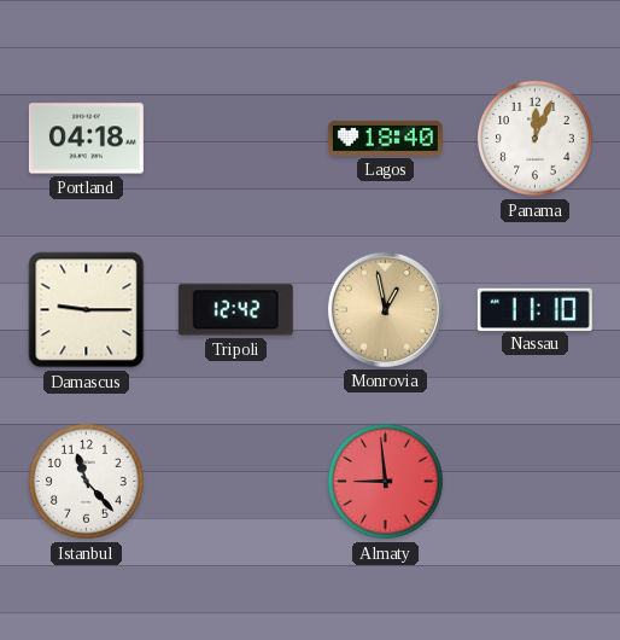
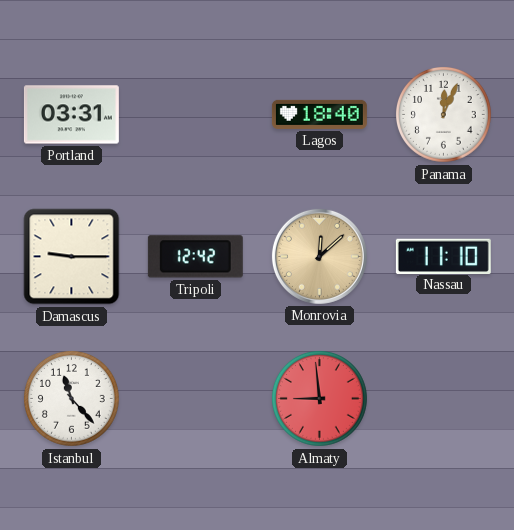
Portland: 04:18 -> 03:31
Monrovia: 12:58 -> 12:08
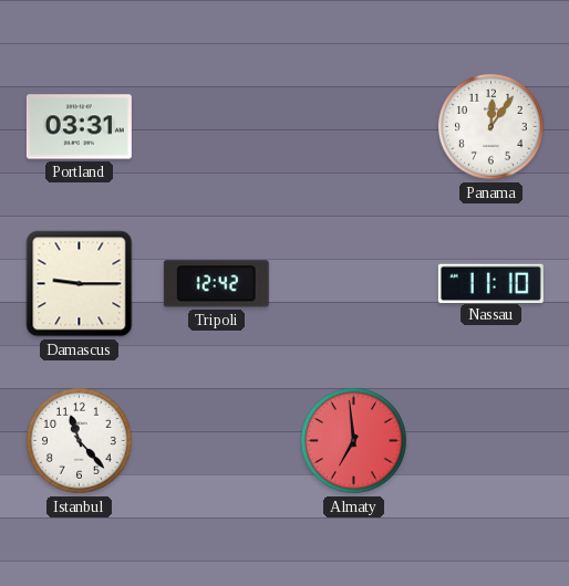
Lagos: 18:40 -> none
Panama: 12:04 -> 12:06
Monrovia: 12:08 -> none
Almaty: 8:59 -> 6:59
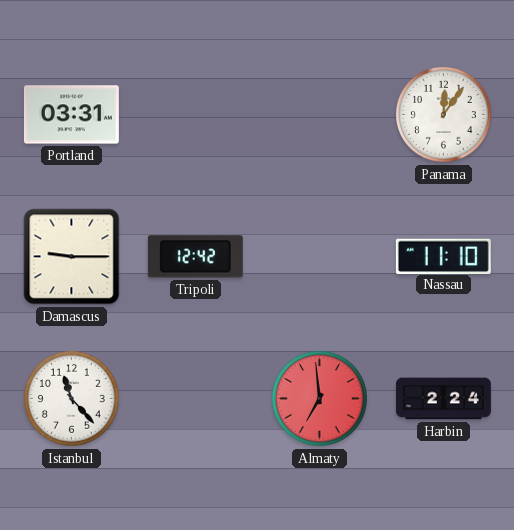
Harbin: none -> 2:24
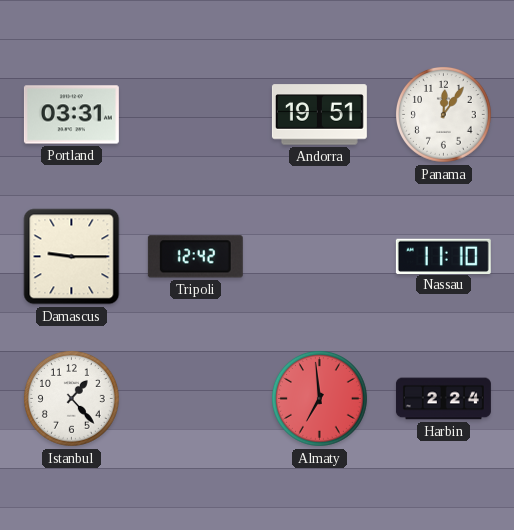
Andorra: none -> 19:51
Istanbul: 11:23 -> 1:23
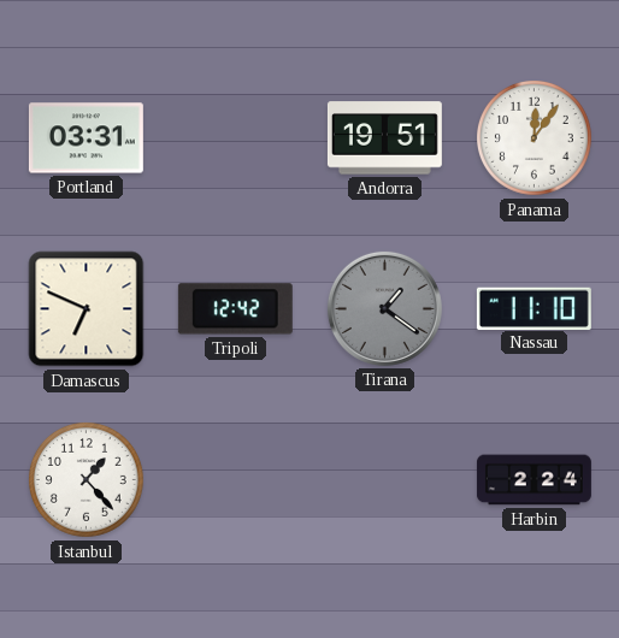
Damascus: 9:15 -> 6:49
Tirana: none -> 1:21
Almaty: 6:59 -> none
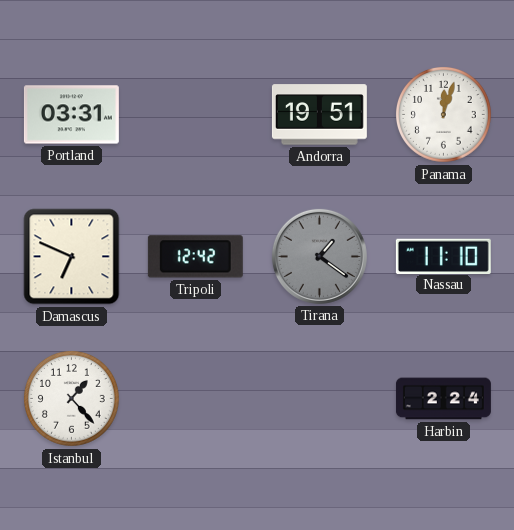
Panama: 12:06 -> 12:03
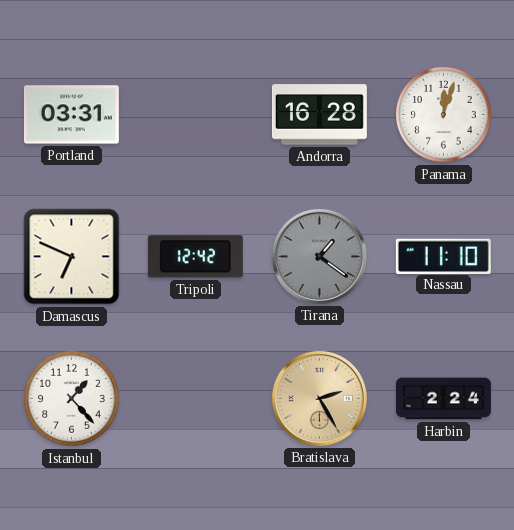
Andorra: 19:51 -> 16:28
Bratislava: none -> 2:25
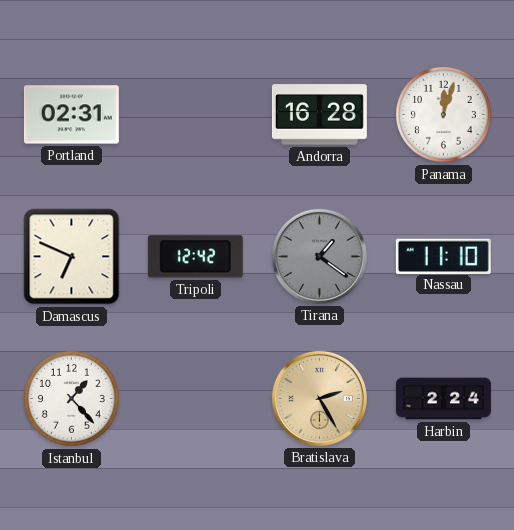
Portland: 03:31 -> 02:31
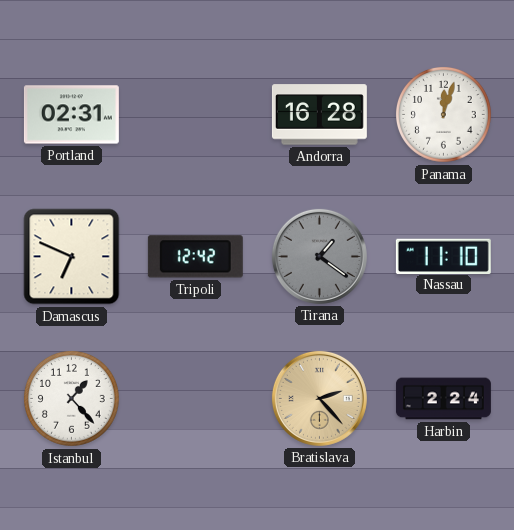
Bratislava: 2:25 -> 2:23
